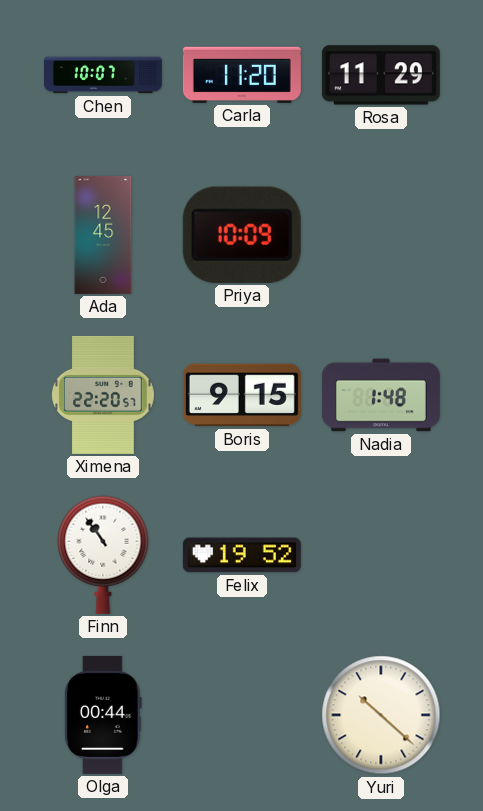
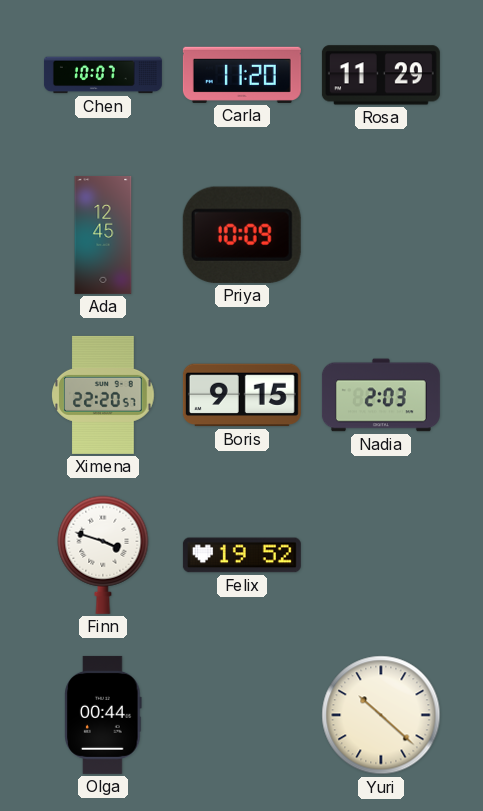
Nadia: 1:48 -> 2:03
Finn: 10:54 -> 3:48
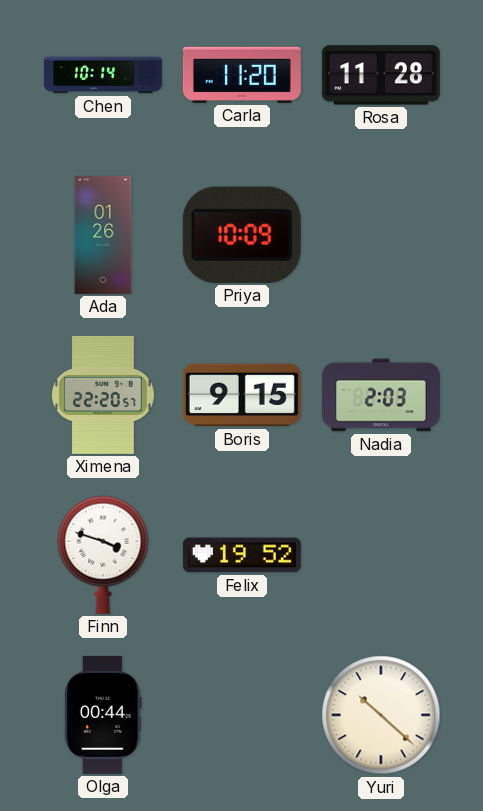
Chen: 10:07 -> 10:14
Rosa: 11:29 -> 11:28
Ada: 12:45 -> 01:26
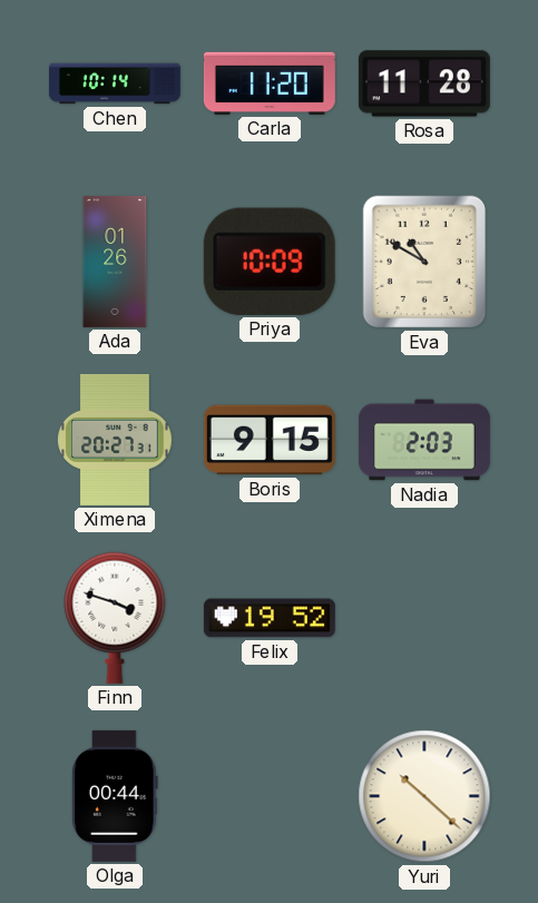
Eva: none -> 10:50
Ximena: 22:20 -> 20:27
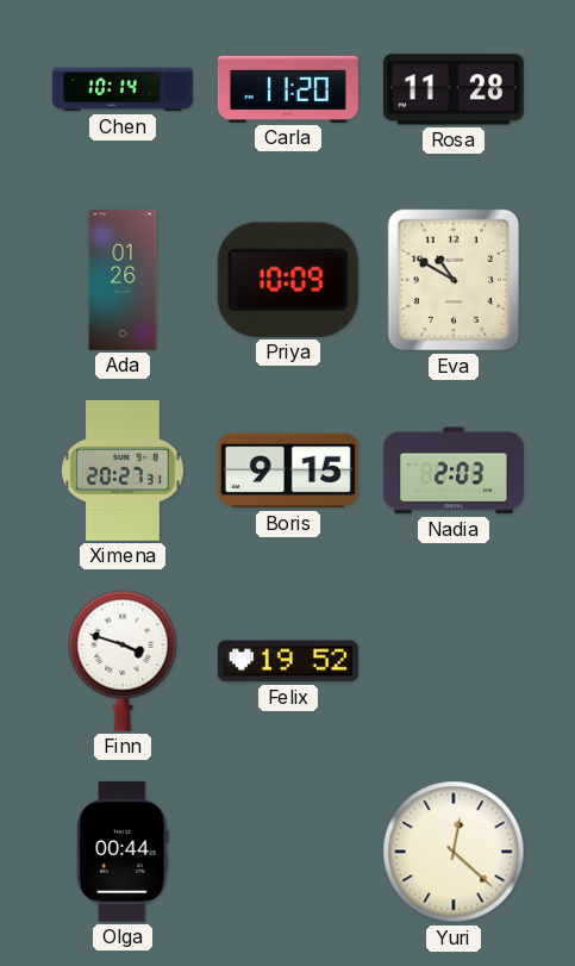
Yuri: 10:22 -> 12:22
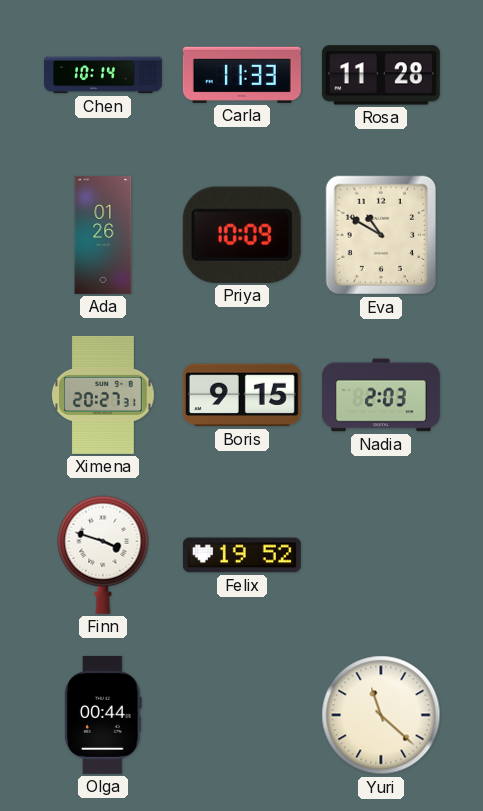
Carla: 11:20 -> 11:33
Yuri: 12:22 -> 11:22
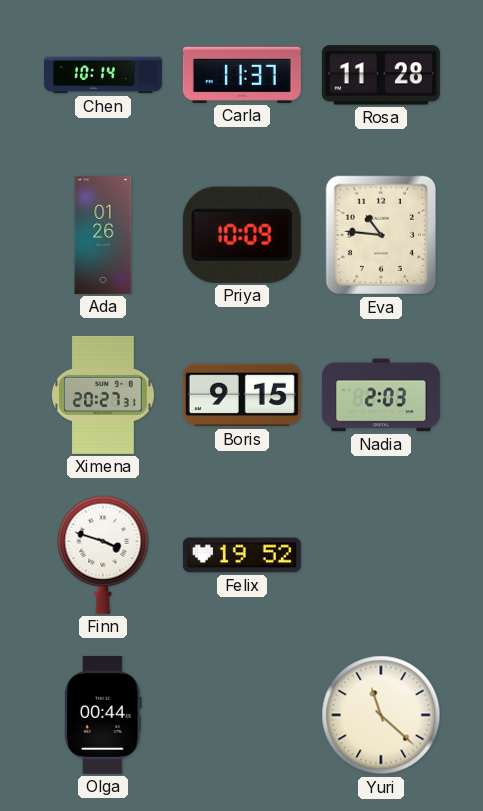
Carla: 11:33 -> 11:37
Eva: 10:50 -> 10:46
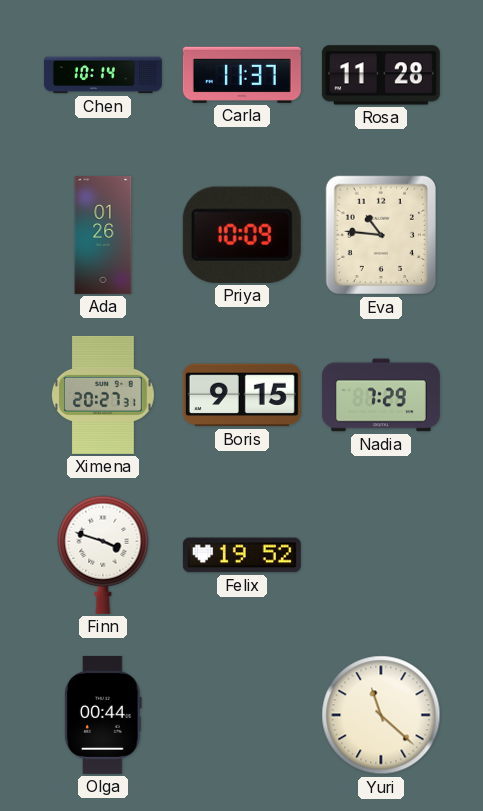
Nadia: 2:03 -> 7:29
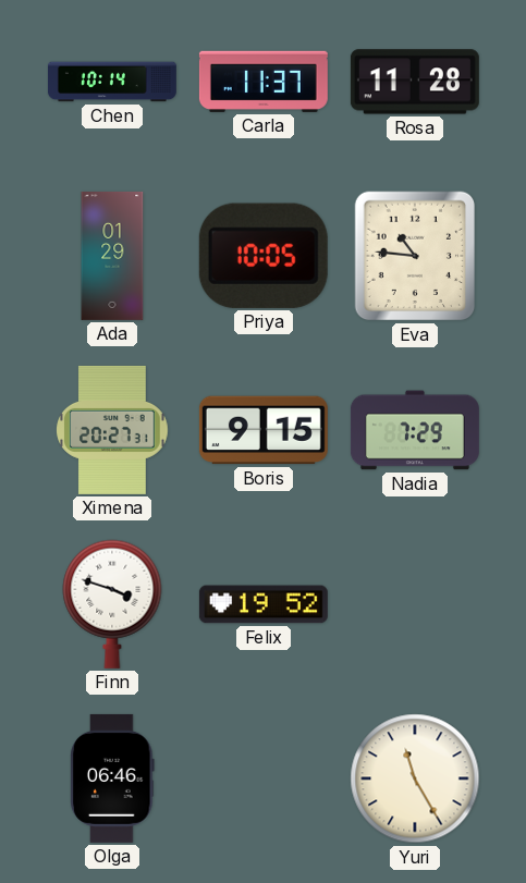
Ada: 01:26 -> 01:29
Priya: 10:09 -> 10:05
Olga: 00:44 -> 06:46
Yuri: 11:22 -> 11:25
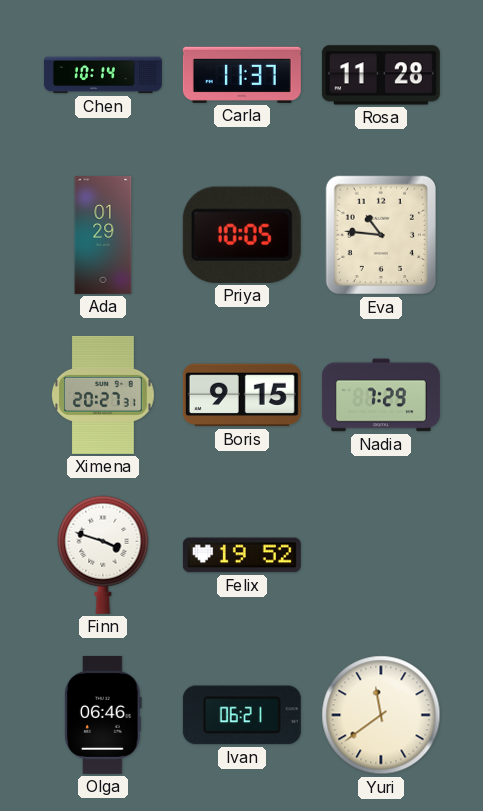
Ivan: none -> 06:21
Yuri: 11:25 -> 11:39
